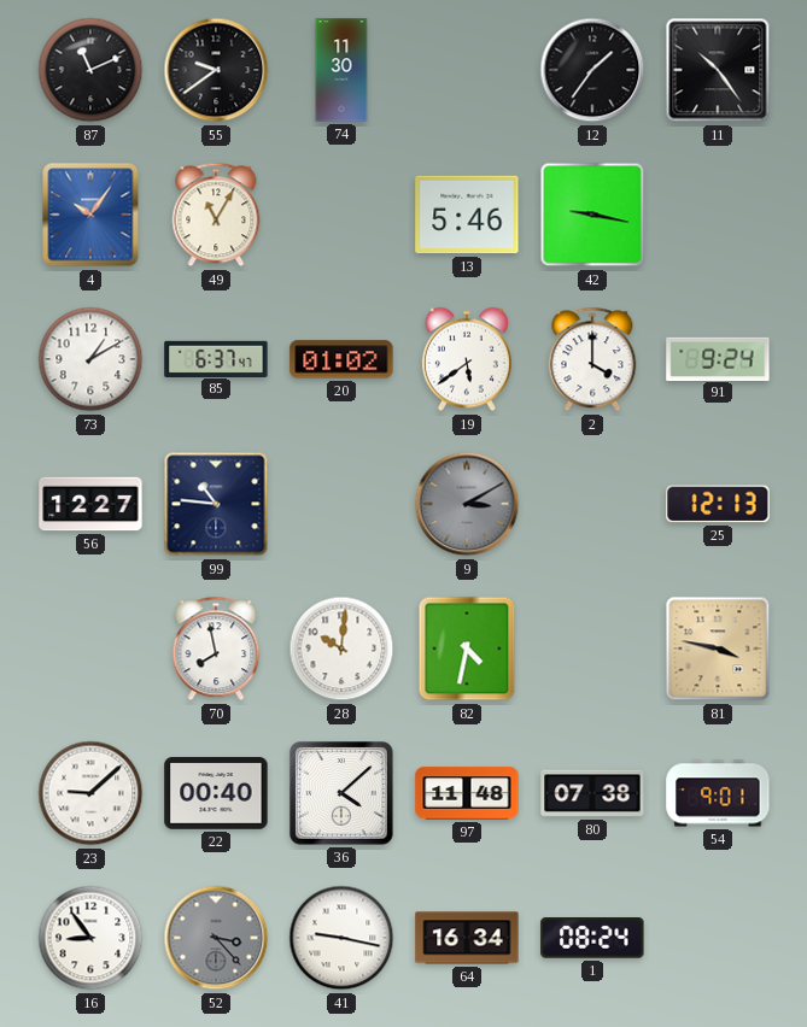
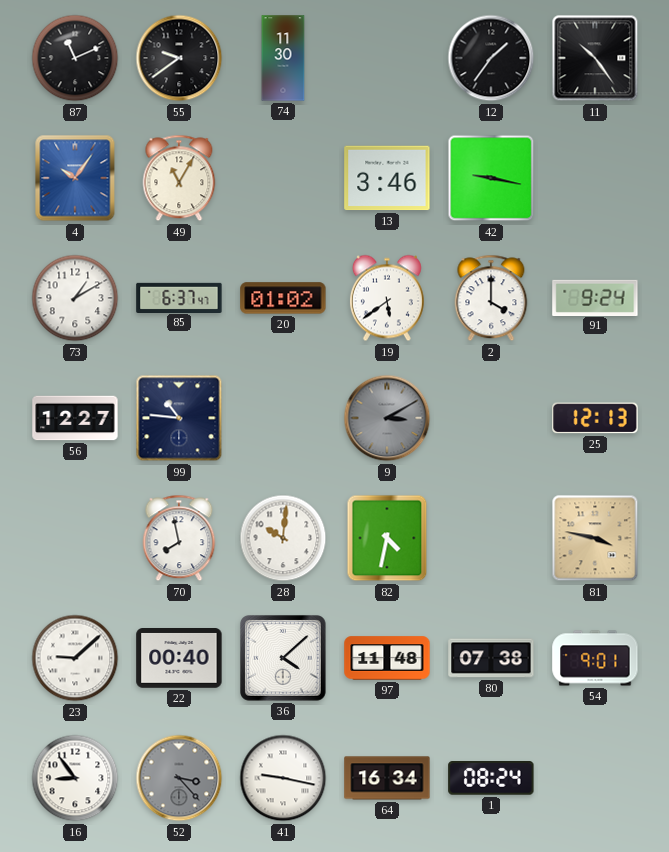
13: 5:46 -> 3:46
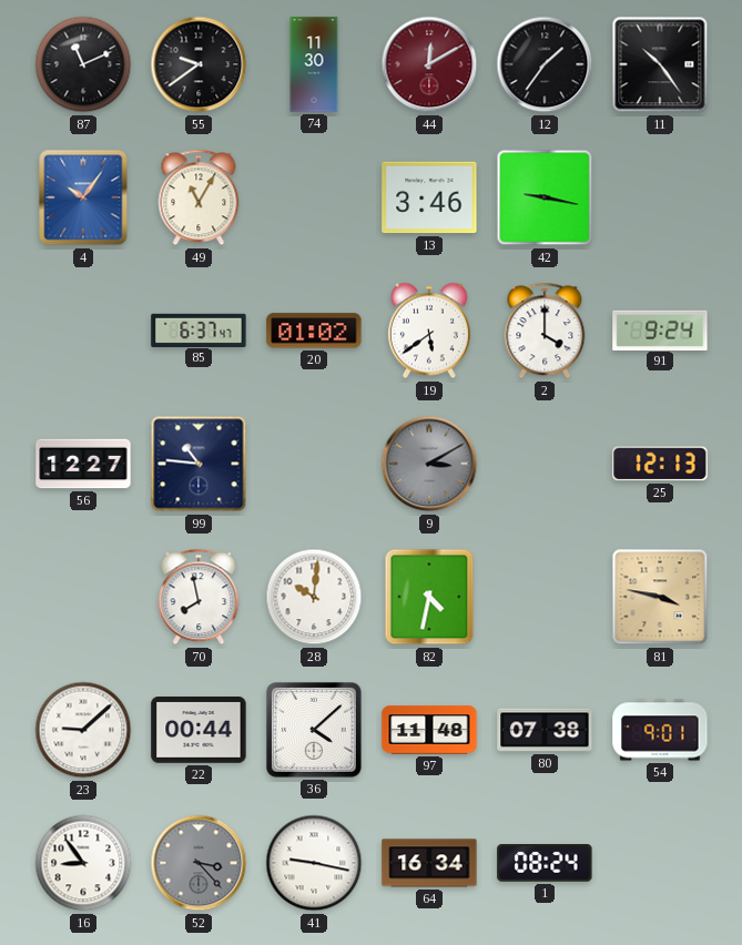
44: none -> 12:10
73: 1:10 -> none
22: 00:40 -> 00:44
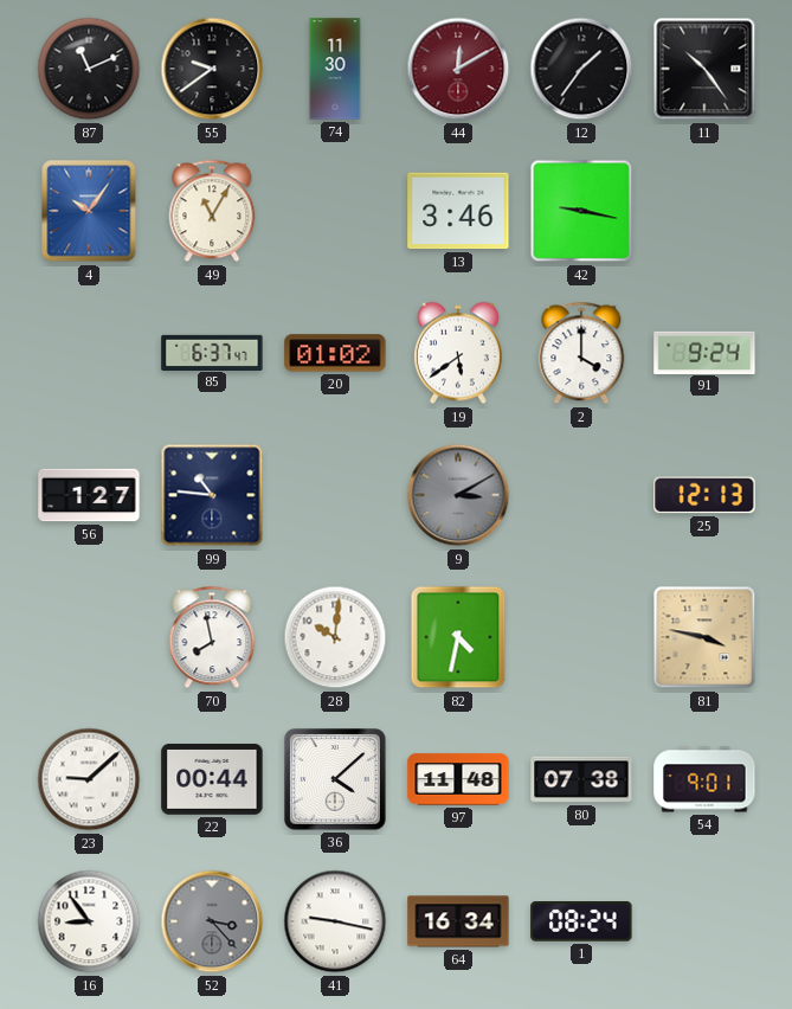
56: 12:27 -> 1:27
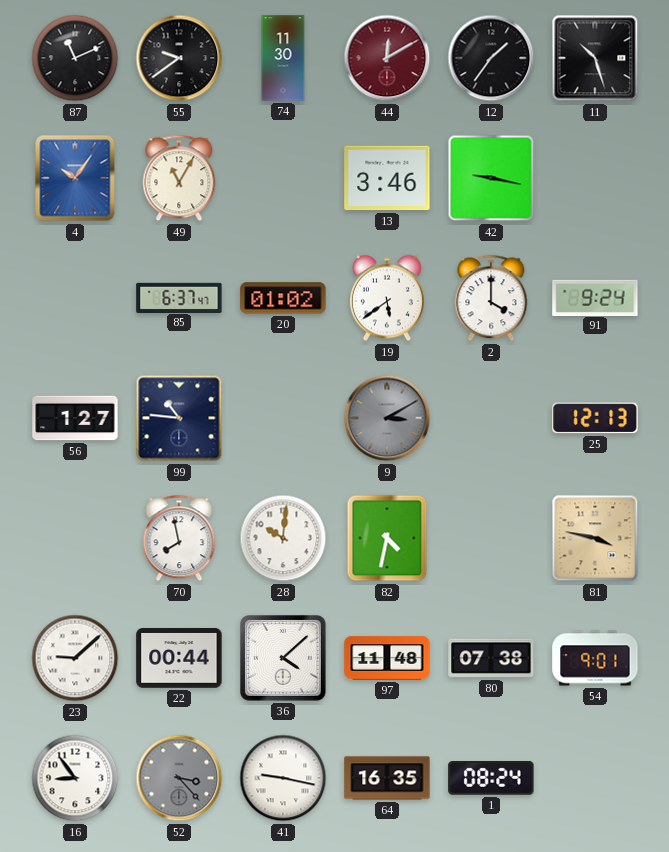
11: 10:24 -> 10:27
64: 16:34 -> 16:35
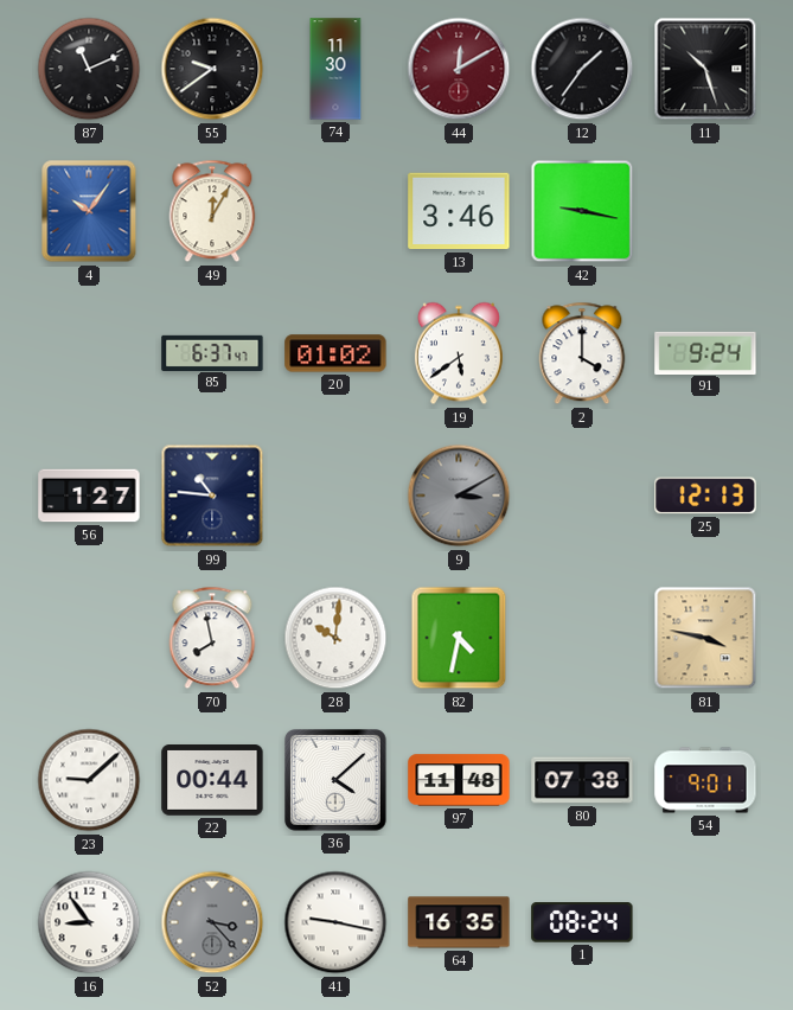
49: 11:05 -> 12:05
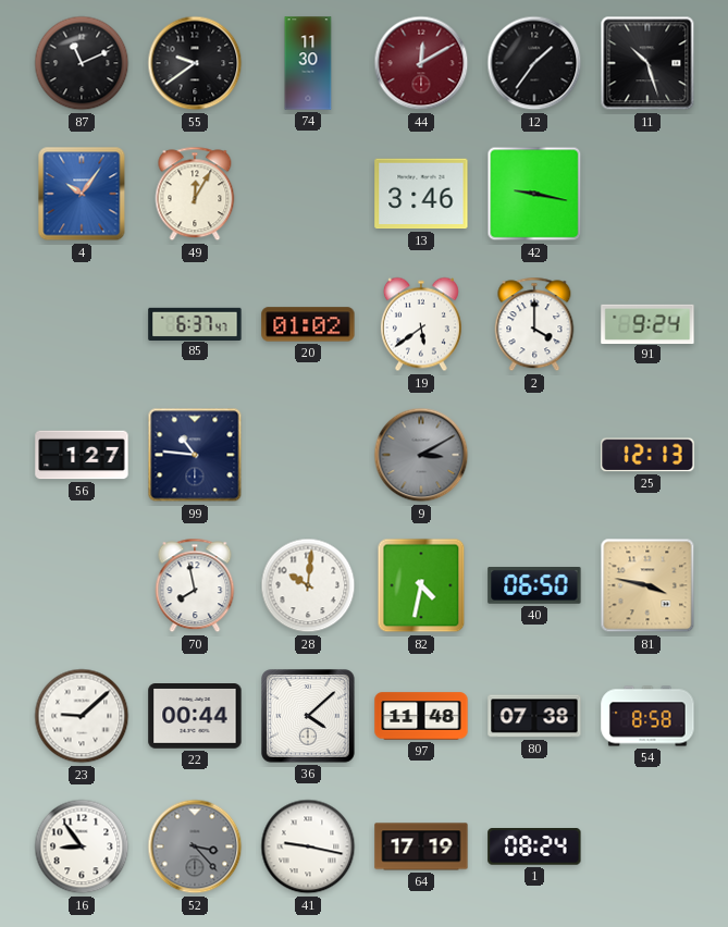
40: none -> 06:50
54: 9:01 -> 8:58
64: 16:35 -> 17:19
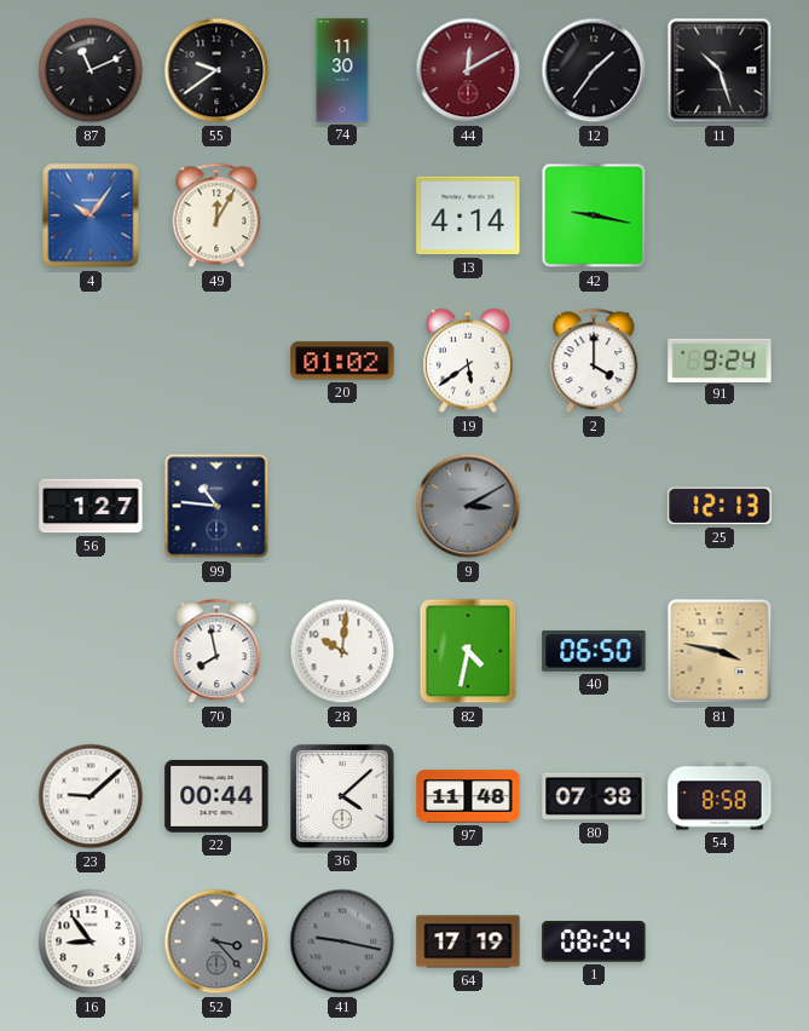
13: 3:46 -> 4:14
85: 6:37 -> none
41 dial: white -> grey
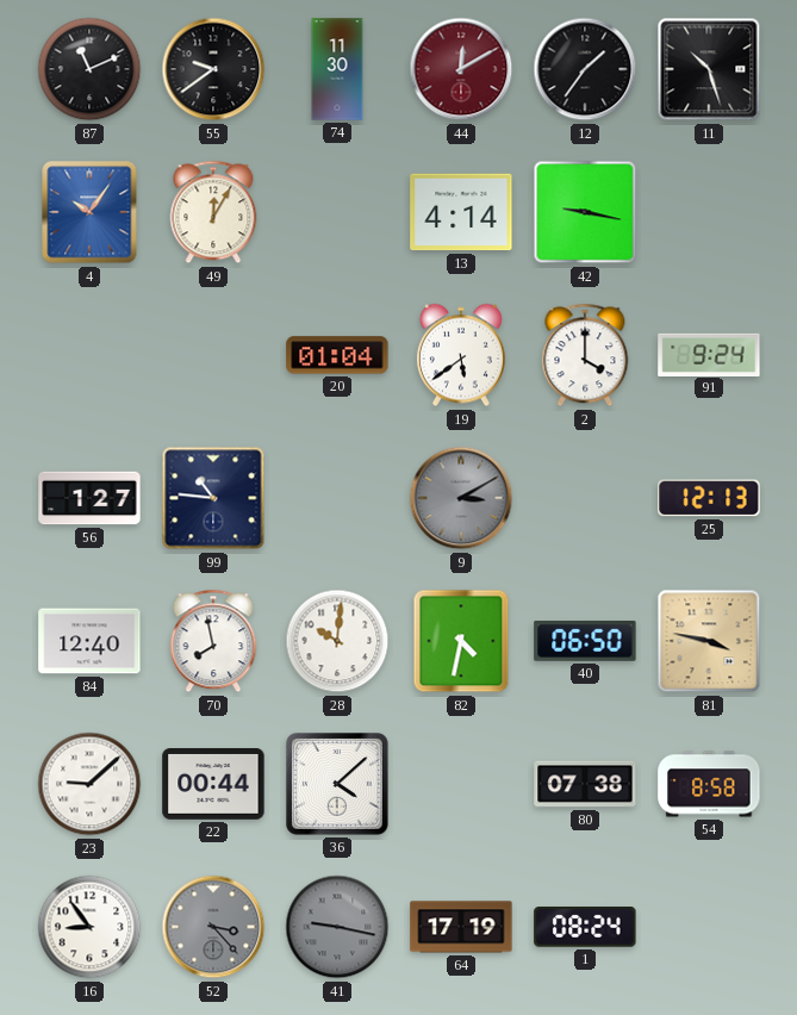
20: 01:02 -> 01:04
84: none -> 12:40
97: 11:48 -> none
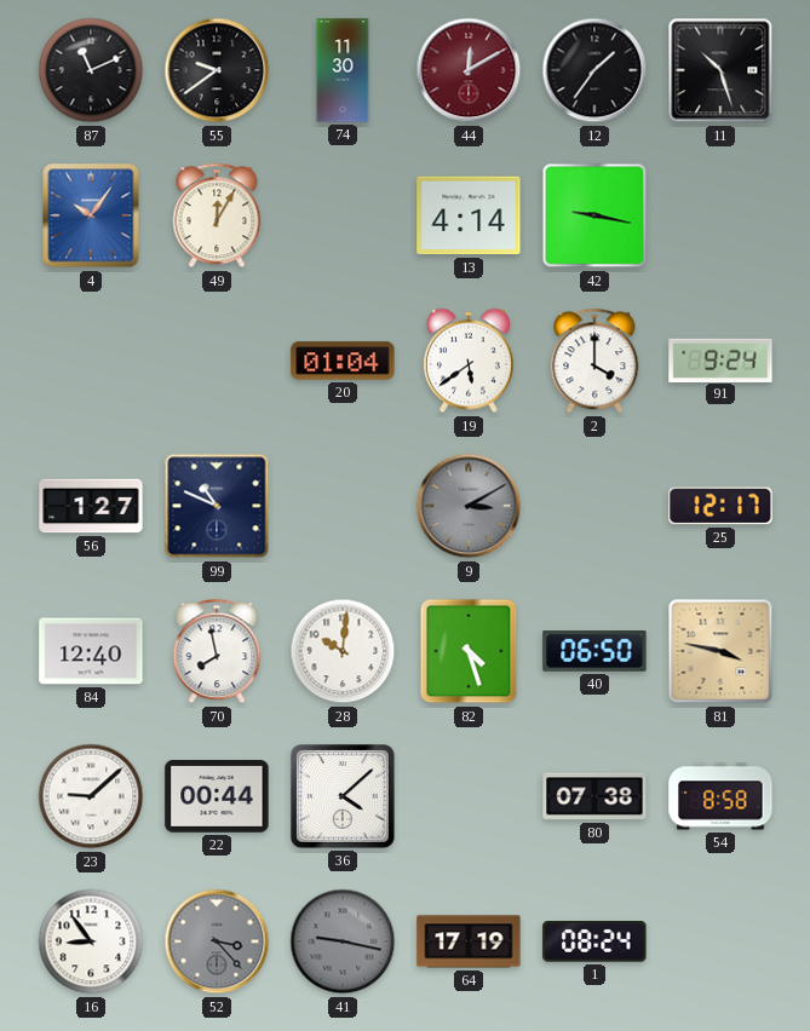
99: 10:46 -> 10:49
25: 12:13 -> 12:17
82: 4:32 -> 4:27
